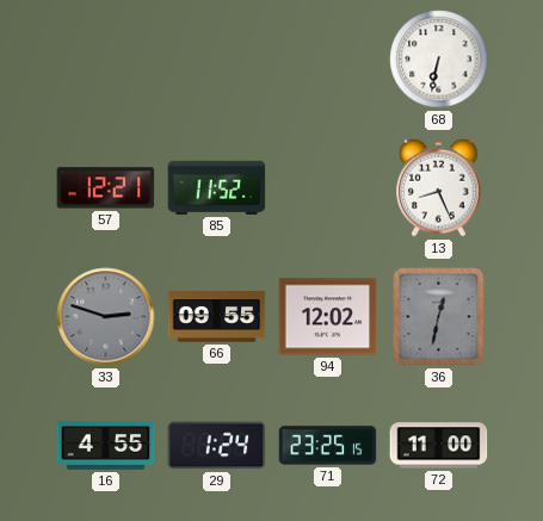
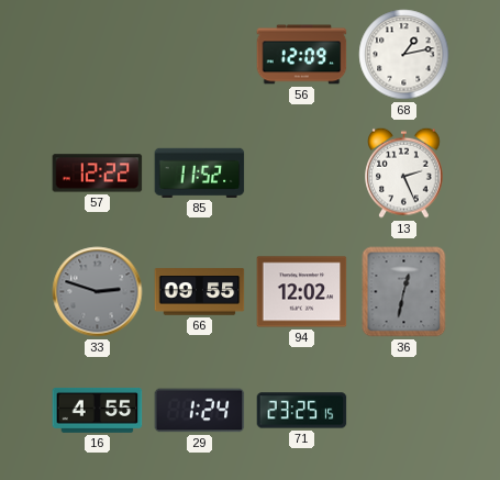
56: none -> 12:09
68: 6:32 -> 1:13
57: 12:21 -> 12:22
13: 8:26 -> 2:26
72: 11:00 -> none
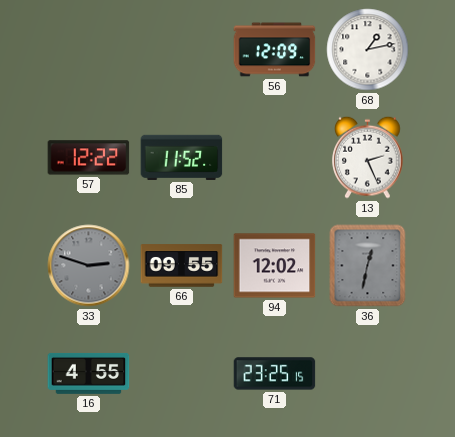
29: 1:24 -> none
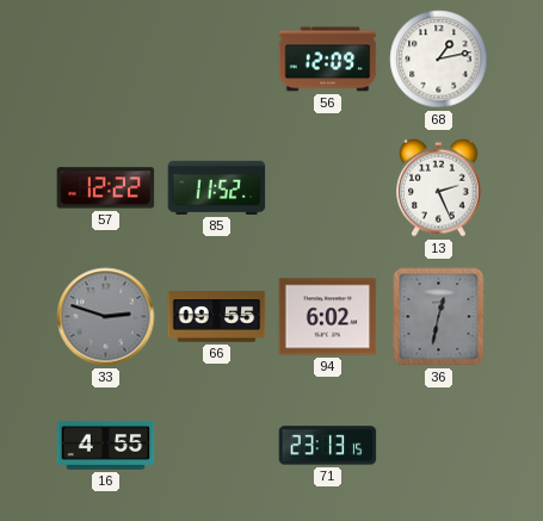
94: 12:02 -> 6:02
71: 23:25 -> 23:13
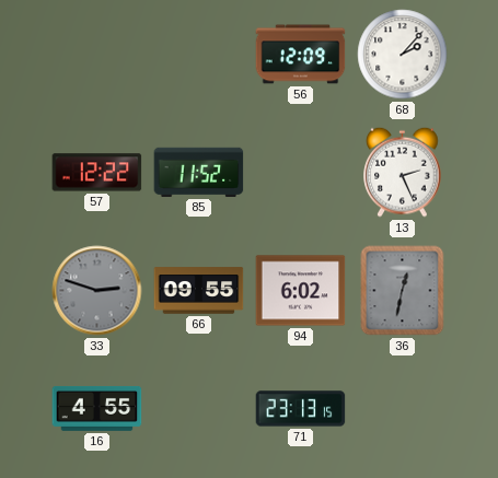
68: 1:13 -> 2:07
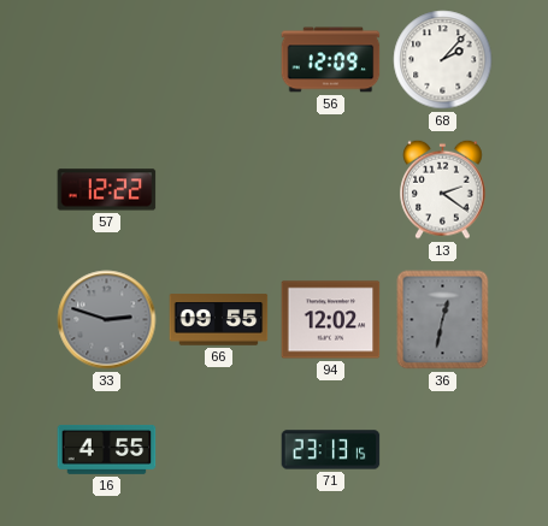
85: 11:52 -> none
13: 2:26 -> 2:21
94: 6:02 -> 12:02
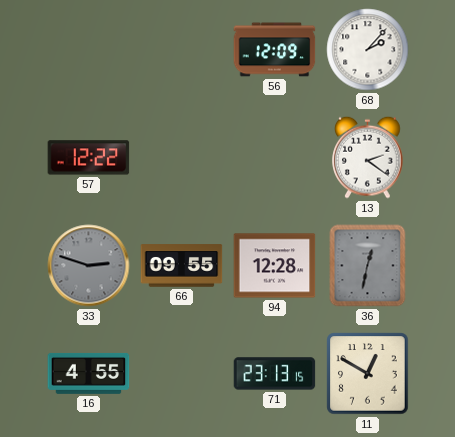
94: 12:02 -> 12:28
11: none -> 12:50
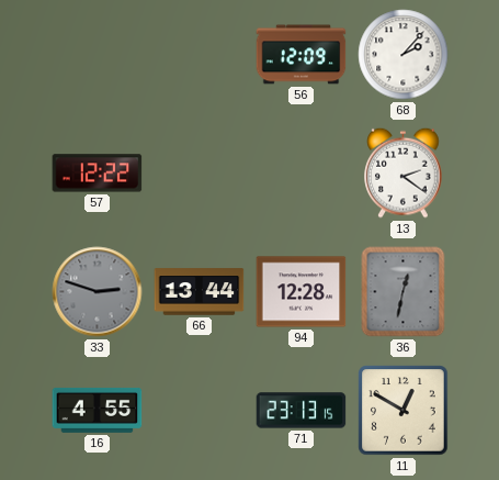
66: 09:55 -> 13:44
